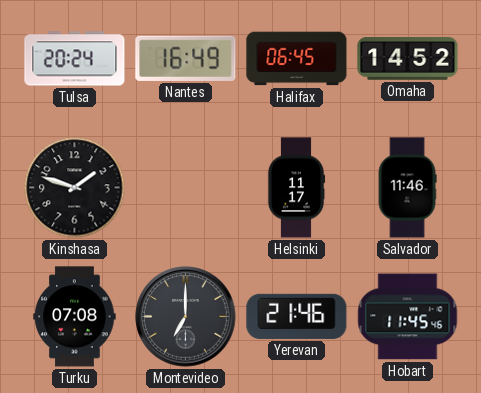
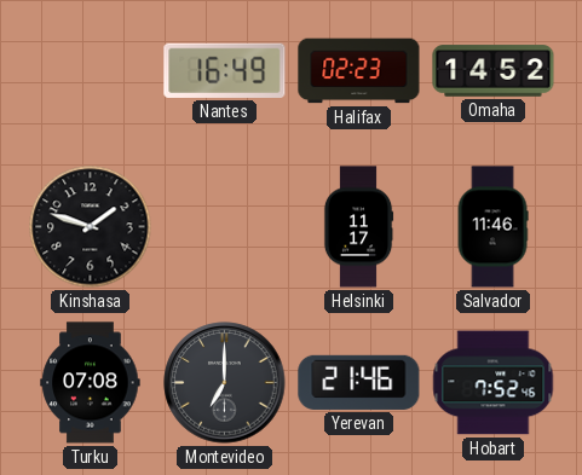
Tulsa: 20:24 -> none
Halifax: 06:45 -> 02:23
Hobart: 11:45 -> 7:52
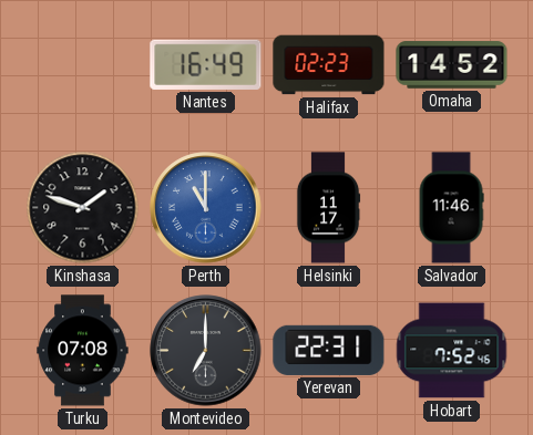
Perth: none -> 11:00
Yerevan: 21:46 -> 22:31
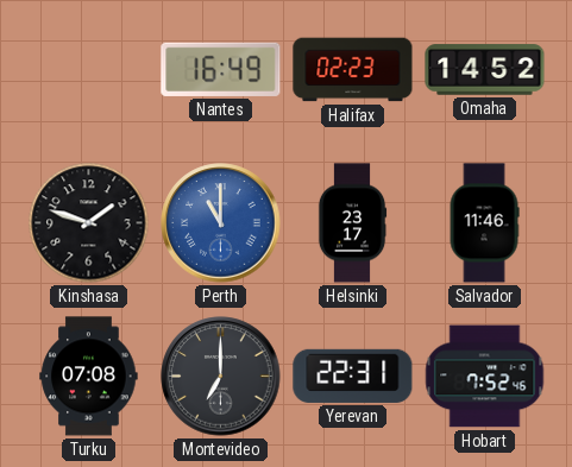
Helsinki: 11:17 -> 23:17
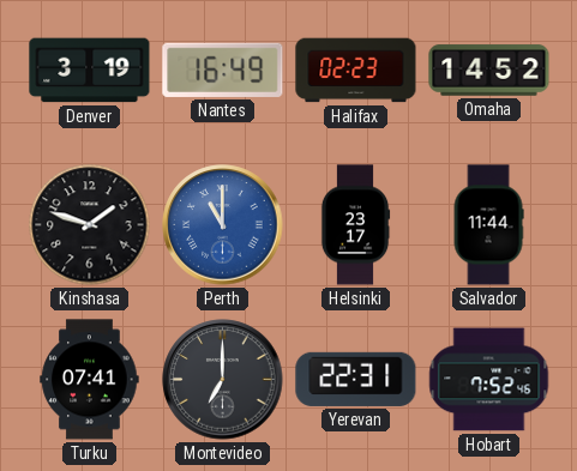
Denver: none -> 3:19
Salvador: 11:46 -> 11:44
Turku: 07:08 -> 07:41
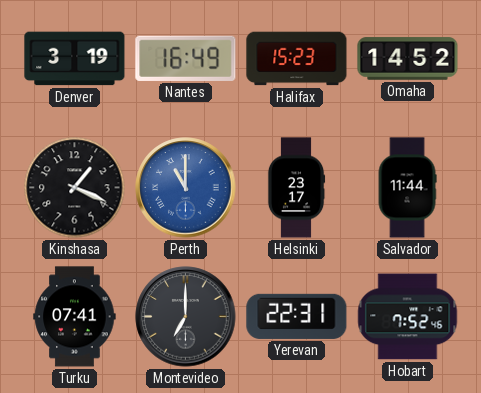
Halifax: 02:23 -> 15:23
Kinshasa: 1:48 -> 1:19
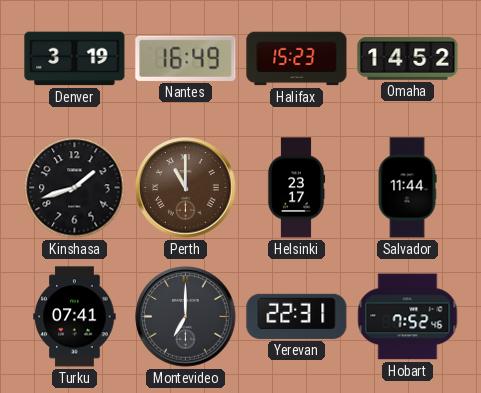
Kinshasa: 1:19 -> 1:42
Perth dial: blue -> brown
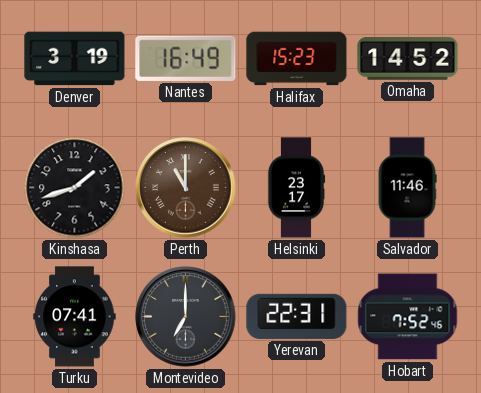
Salvador: 11:44 -> 11:46
